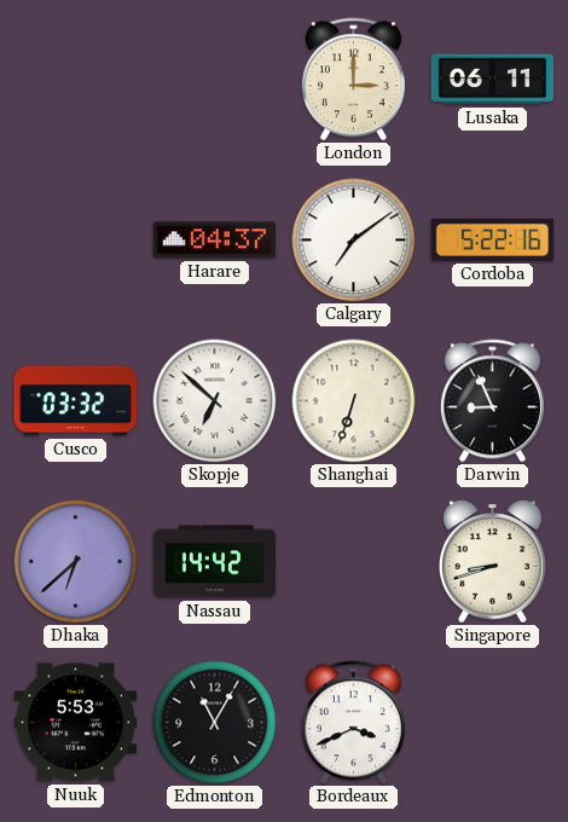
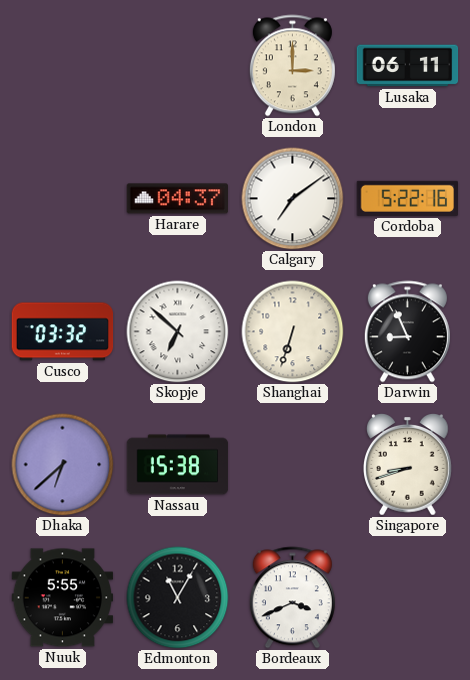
Nassau: 14:42 -> 15:38
Nuuk: 5:53 -> 5:55
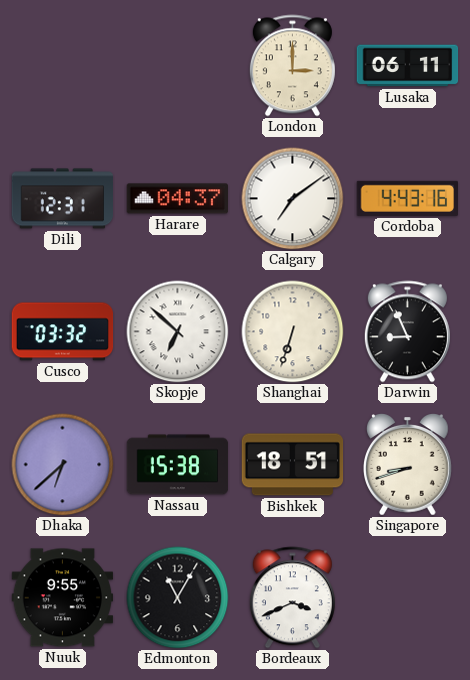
Dili: none -> 12:31
Cordoba: 5:22 -> 4:43
Bishkek: none -> 18:51
Nuuk: 5:55 -> 9:55
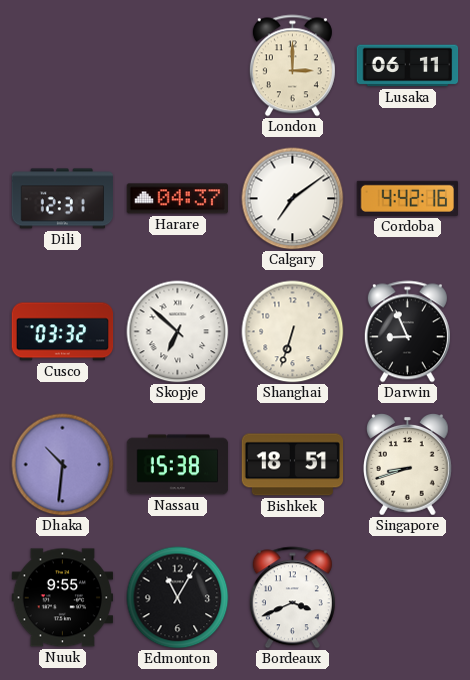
Cordoba: 4:43 -> 4:42
Dhaka: 6:38 -> 10:31
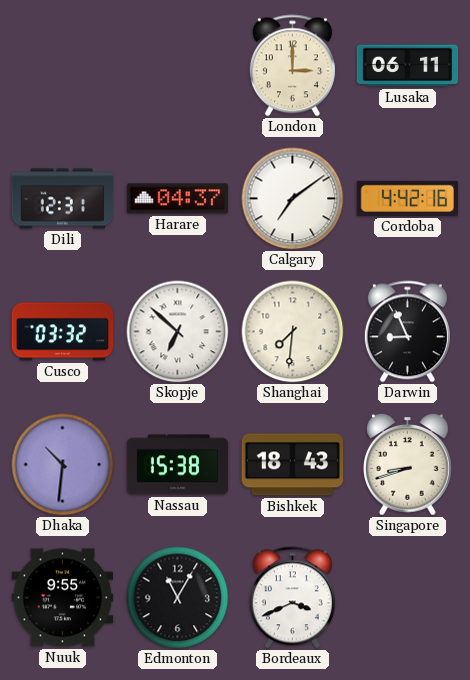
Shanghai: 6:33 -> 7:31
Bishkek: 18:51 -> 18:43
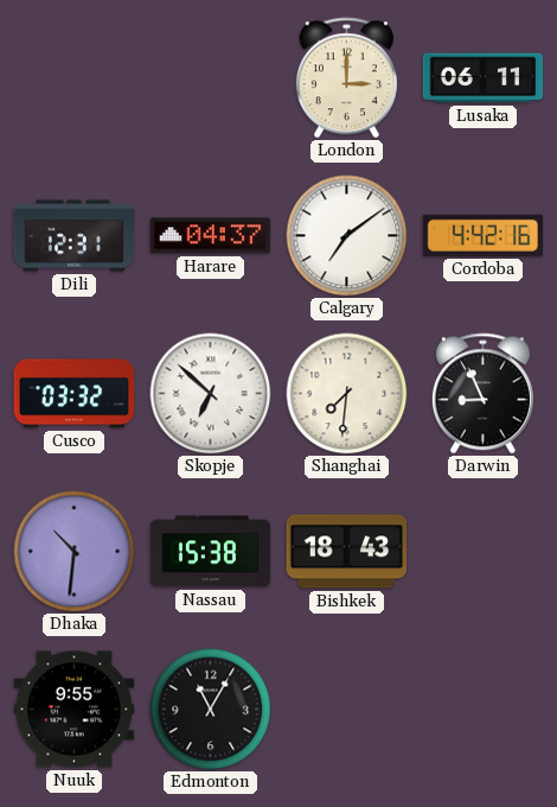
Singapore: 8:42 -> none
Bordeaux: 3:41 -> none
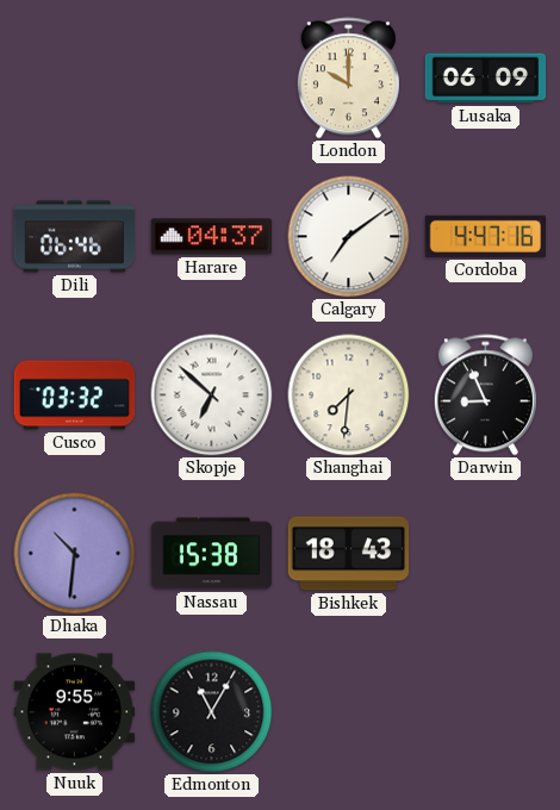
London: 3:00 -> 10:00
Lusaka: 06:11 -> 06:09
Dili: 12:31 -> 06:46
Cordoba: 4:42 -> 4:47
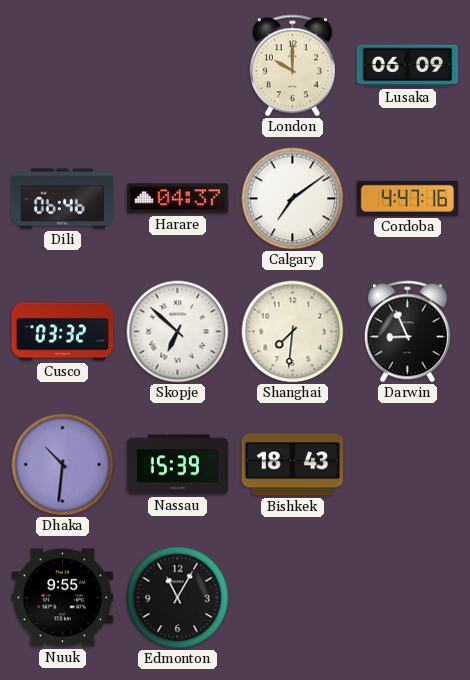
Nassau: 15:38 -> 15:39
